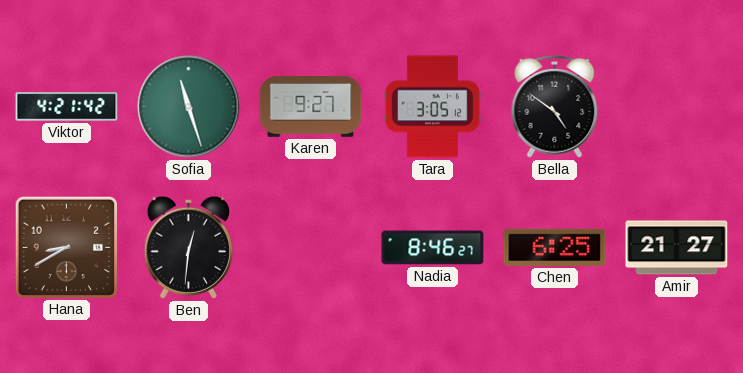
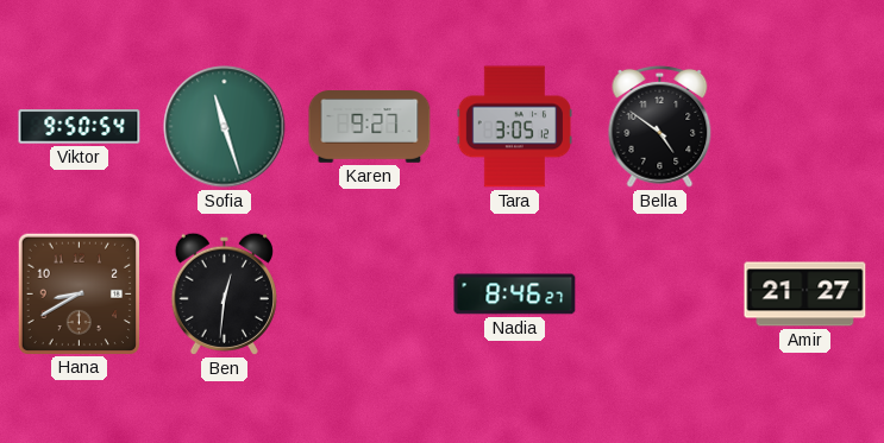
Viktor: 4:21 -> 9:50
Chen: 6:25 -> none
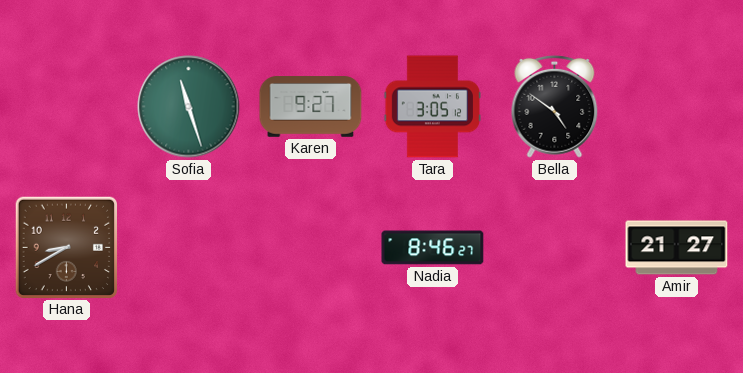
Viktor: 9:50 -> none
Ben: 12:31 -> none
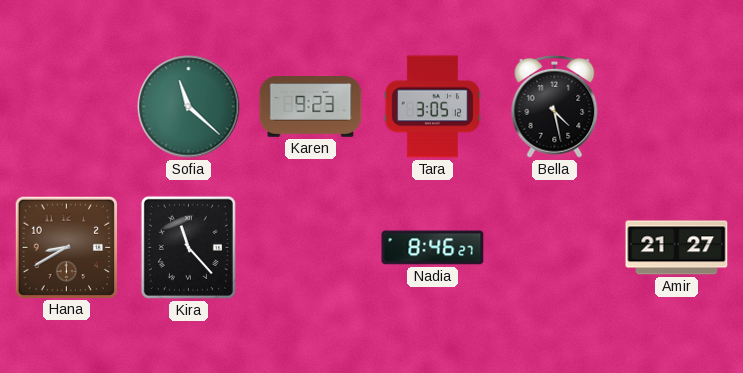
Sofia: 11:27 -> 11:22
Karen: 9:27 -> 9:23
Bella: 4:51 -> 4:28
Kira: none -> 11:23
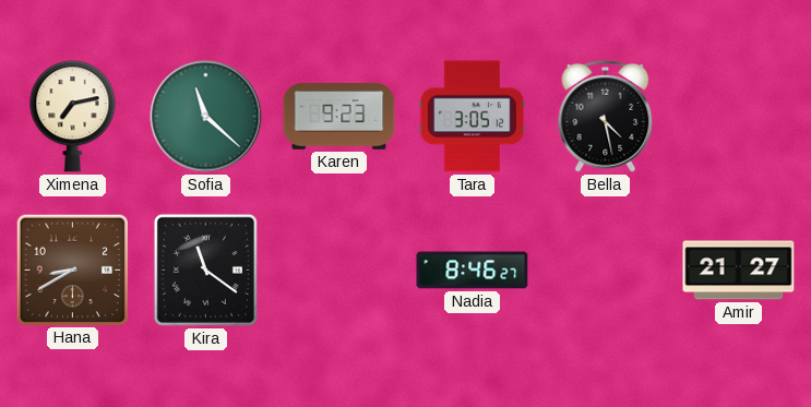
Ximena: none -> 7:13
Kira: 11:23 -> 11:21
